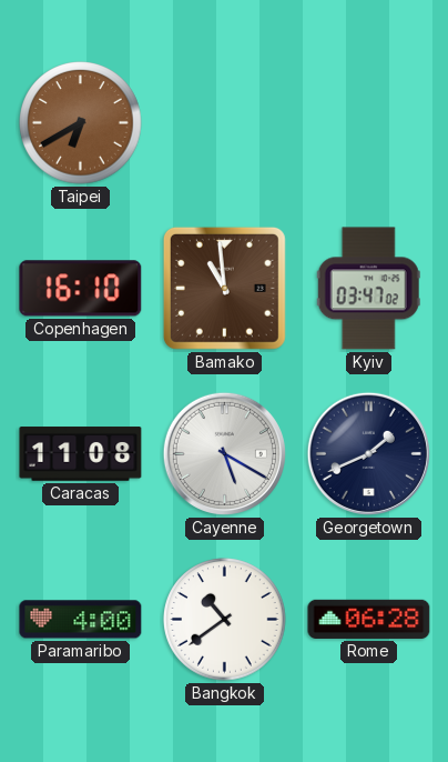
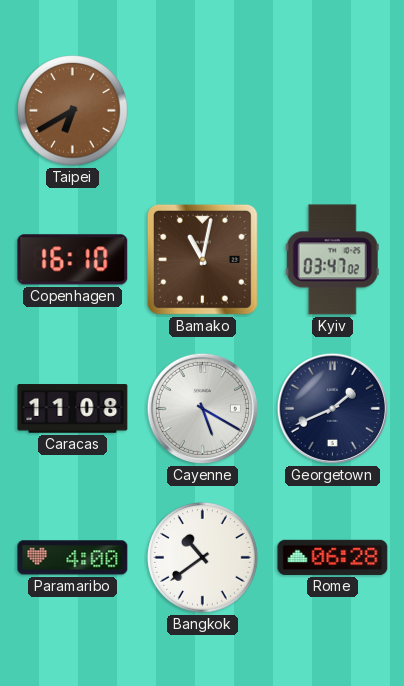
Bamako: 10:59 -> 11:02
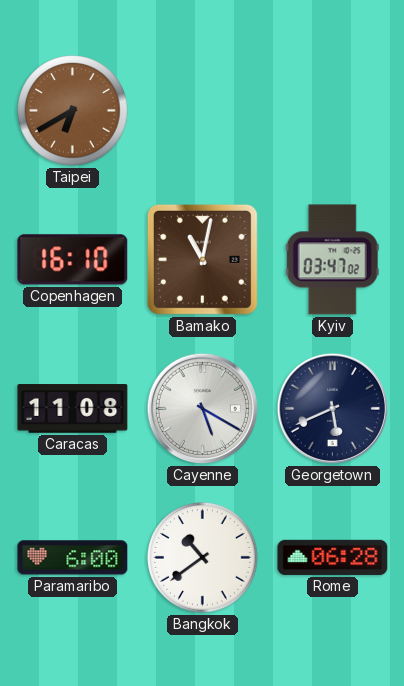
Georgetown: 1:41 -> 5:41
Paramaribo: 4:00 -> 6:00
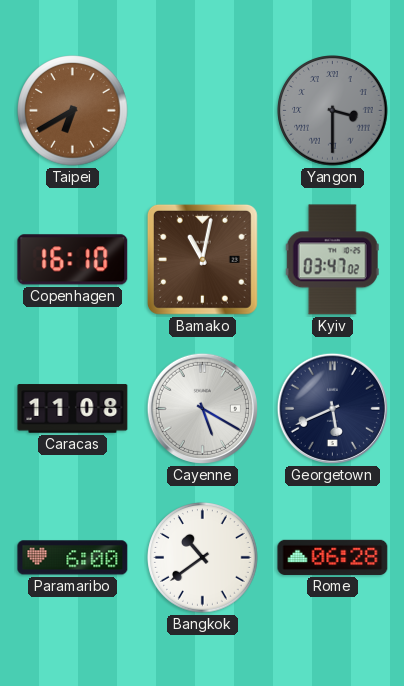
Yangon: none -> 3:30
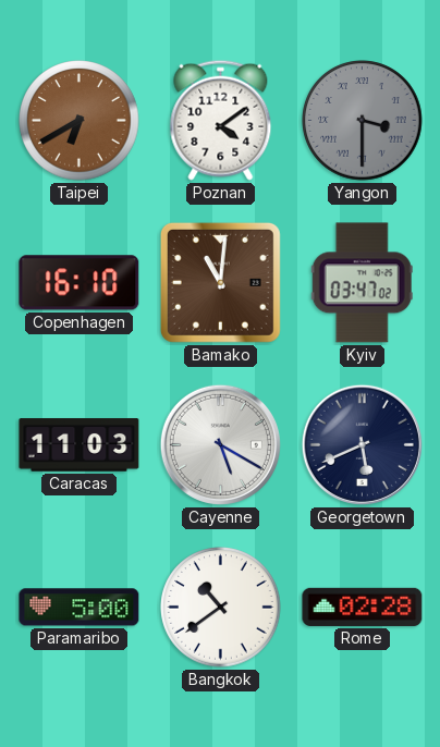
Poznan: none -> 4:09
Bamako: 11:02 -> 11:01
Caracas: 11:08 -> 11:03
Paramaribo: 6:00 -> 5:00
Rome: 06:28 -> 02:28
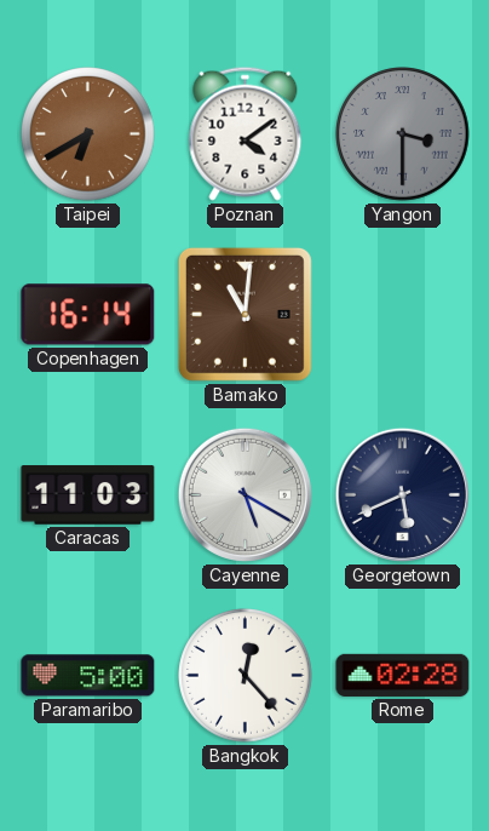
Copenhagen: 16:10 -> 16:14
Kyiv: 03:47 -> none
Bangkok: 10:39 -> 12:23
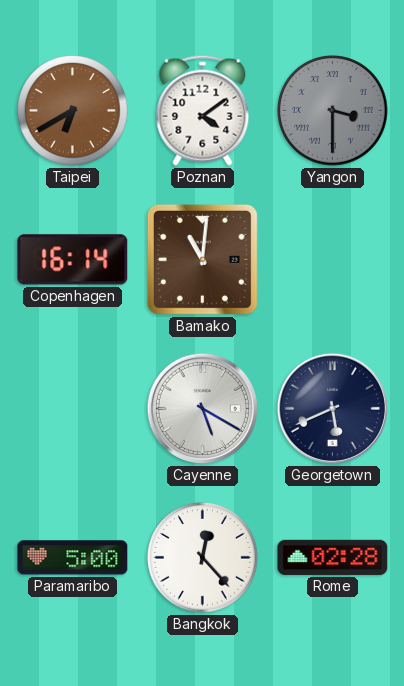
Caracas: 11:03 -> none
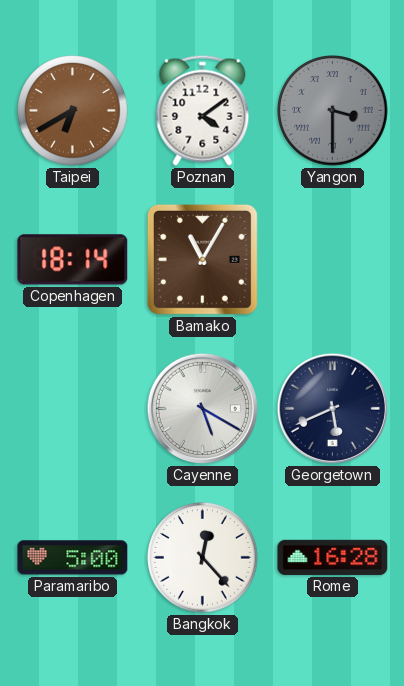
Copenhagen: 16:14 -> 18:14
Bamako: 11:01 -> 11:05
Rome: 02:28 -> 16:28
